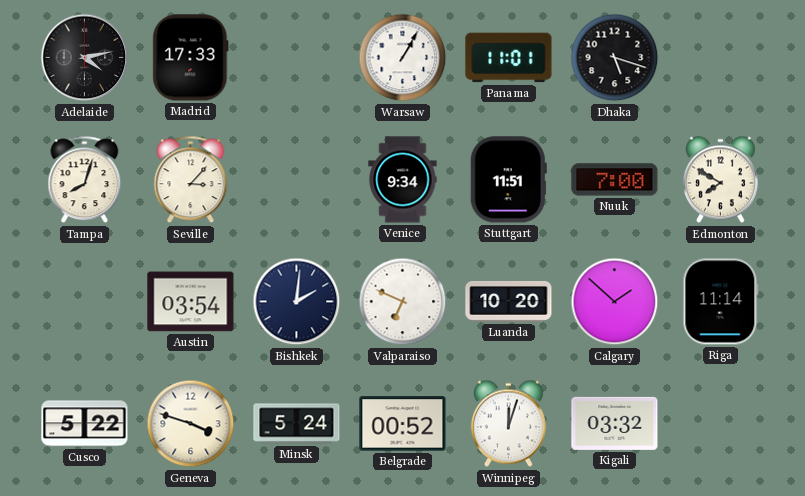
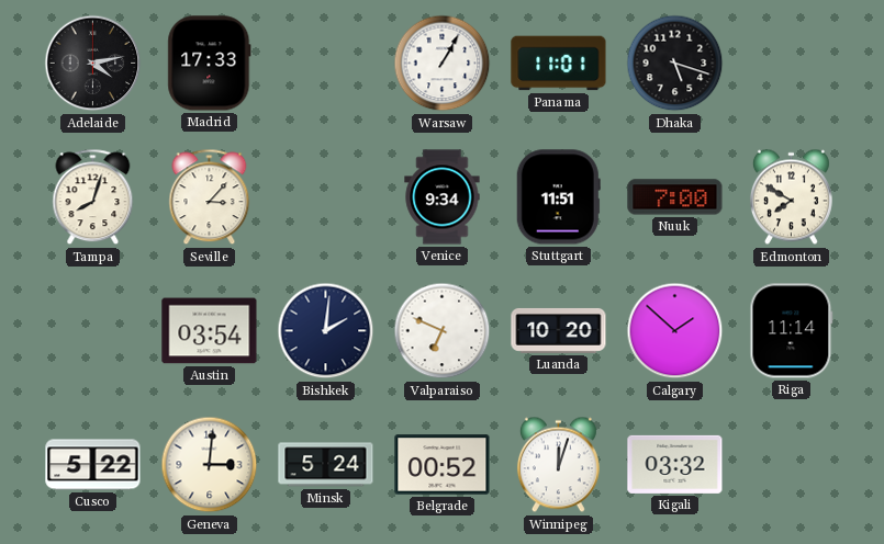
Geneva: 3:48 -> 3:01
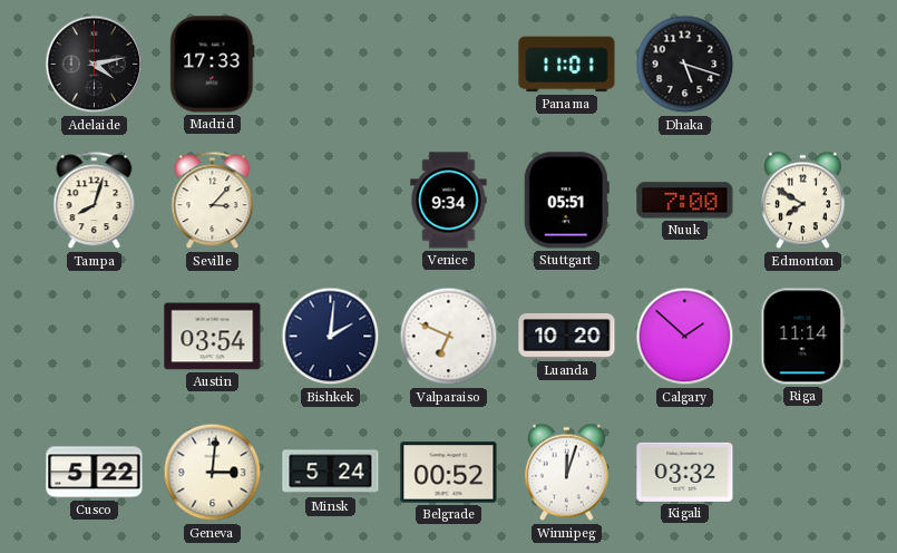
Warsaw: 1:05 -> none
Stuttgart: 11:51 -> 05:51
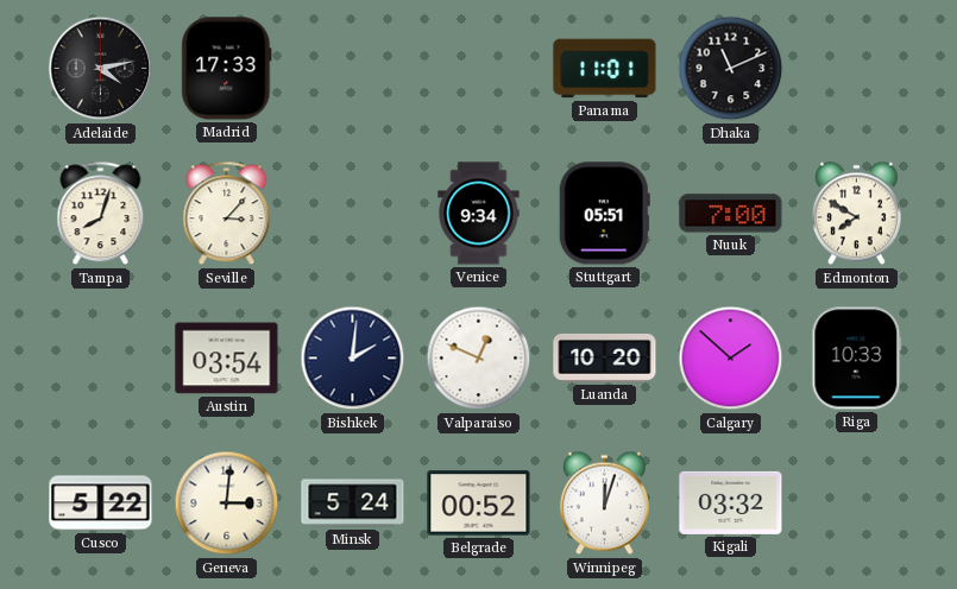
Dhaka: 5:18 -> 11:11
Valparaiso: 6:49 -> 12:49
Riga: 11:14 -> 10:33
